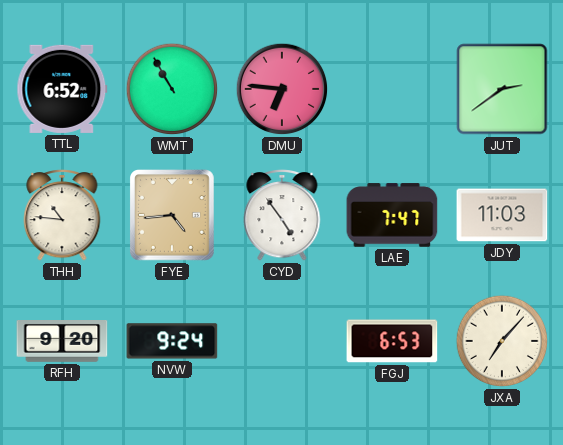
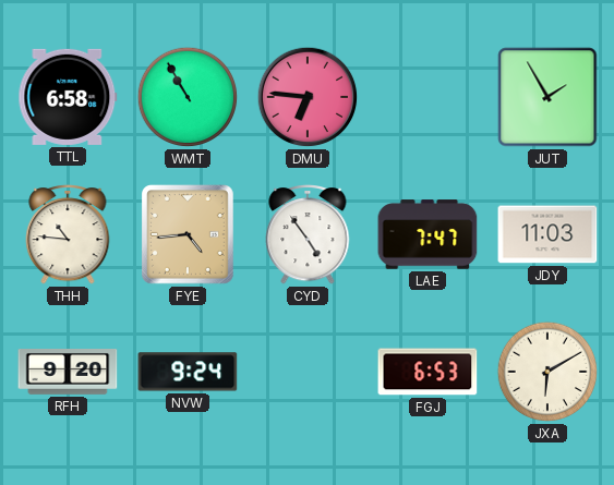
TTL: 6:52 -> 6:58
JUT: 2:39 -> 1:55
JXA: 7:07 -> 6:10
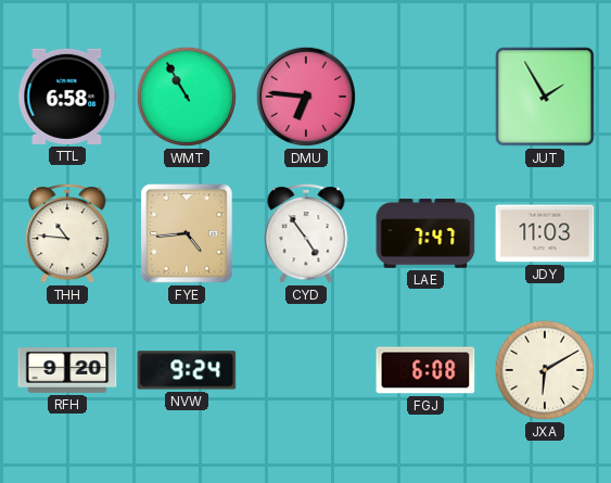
FGJ: 6:53 -> 6:08
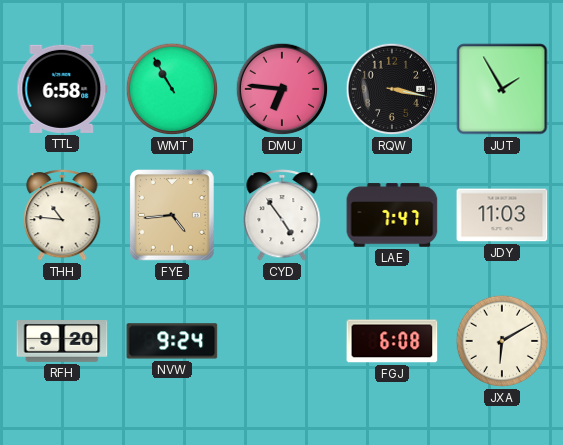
RQW: none -> 3:17
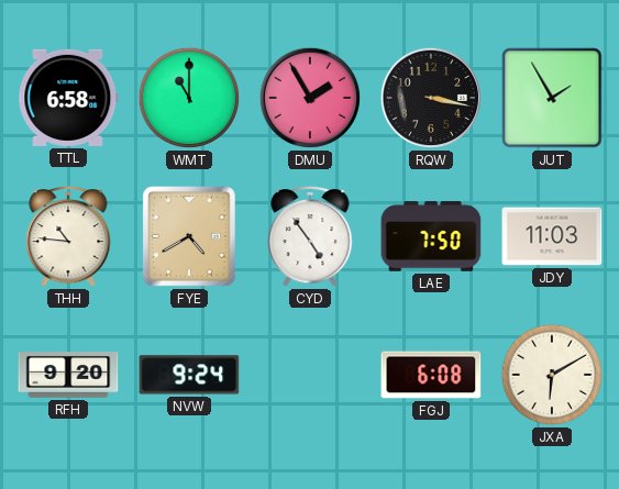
WMT: 10:55 -> 11:00
DMU: 6:46 -> 1:55
FYE: 4:44 -> 4:40
LAE: 7:47 -> 7:50
